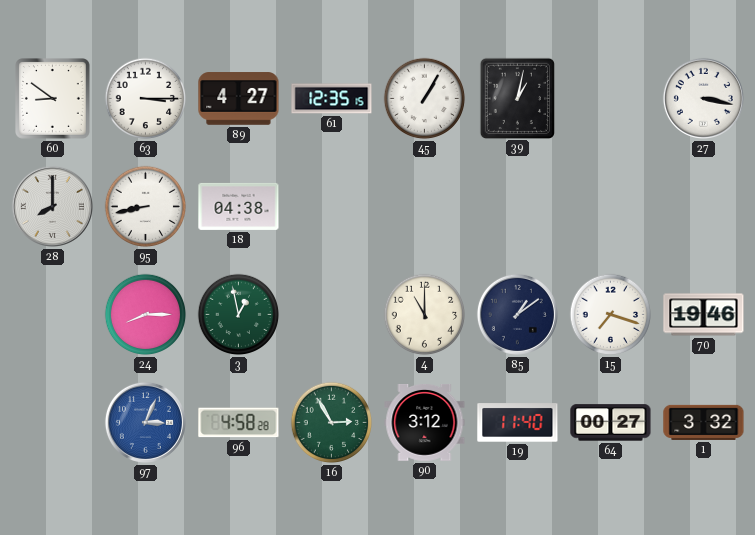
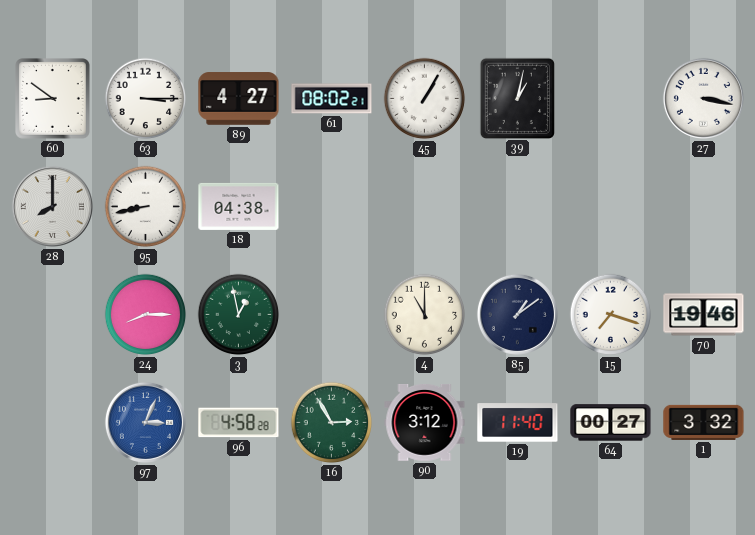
61: 12:35 -> 08:02
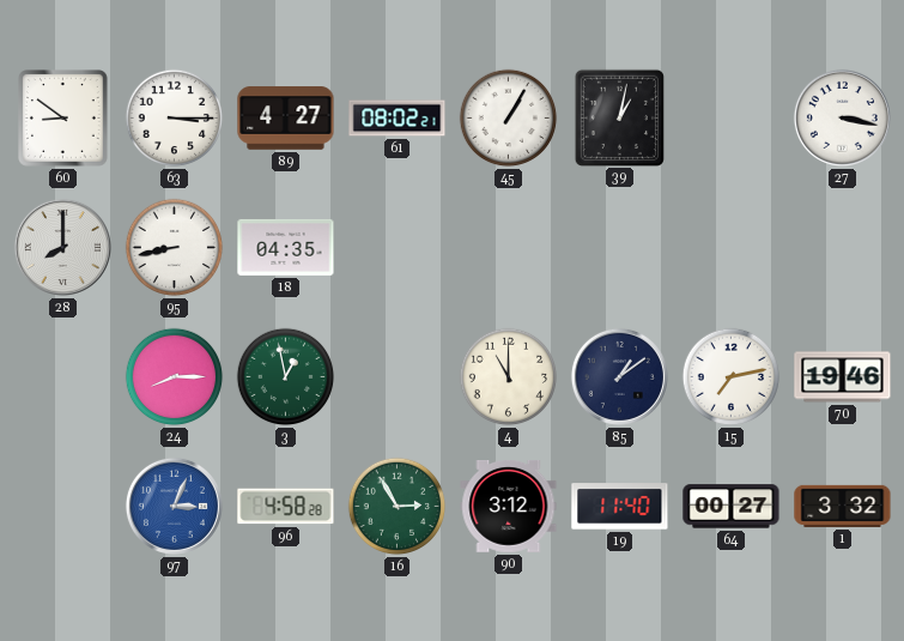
18: 04:38 -> 04:35
15: 7:18 -> 7:13
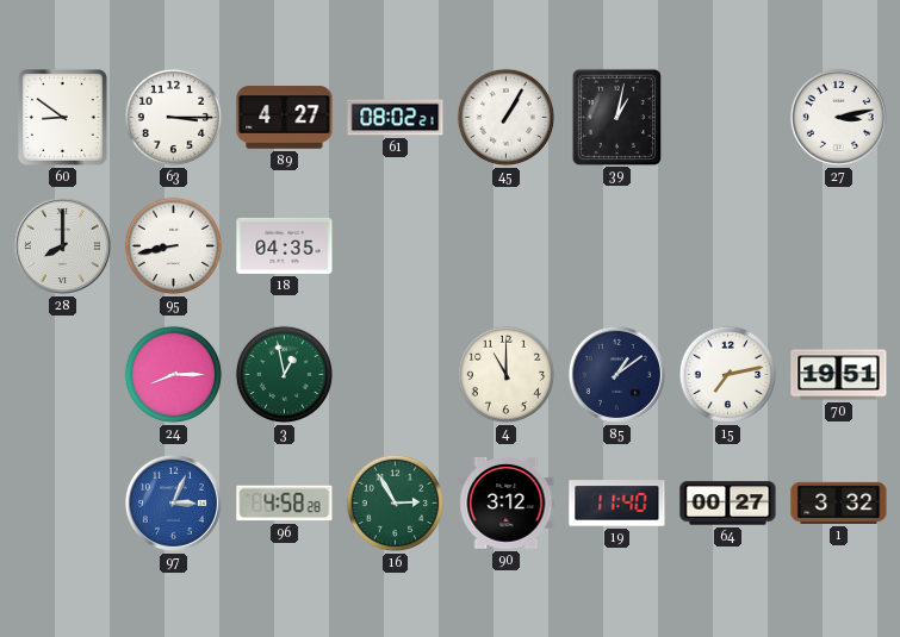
27: 3:17 -> 3:13
70: 19:46 -> 19:51
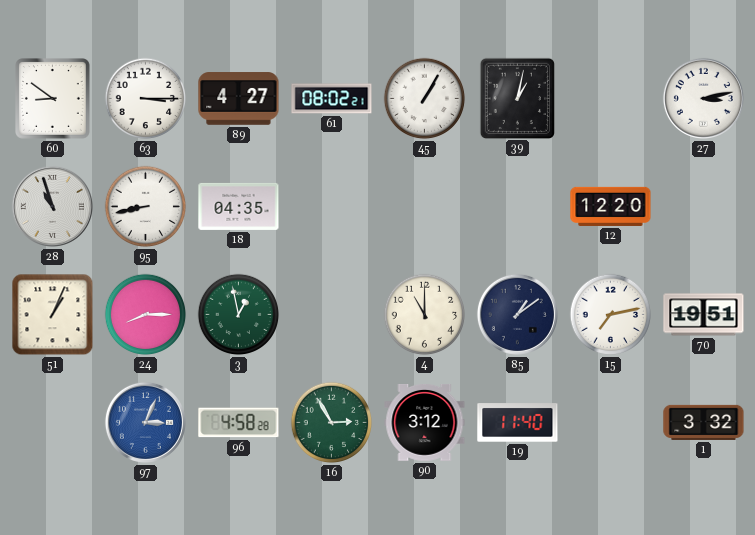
28: 8:00 -> 10:57
12: none -> 12:20
51: none -> 1:04
64: 00:27 -> none
